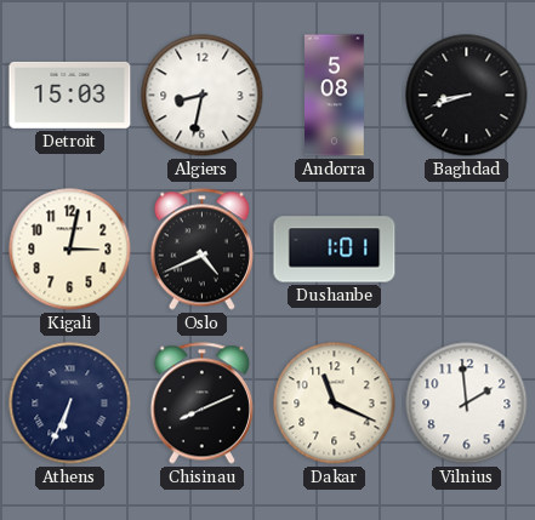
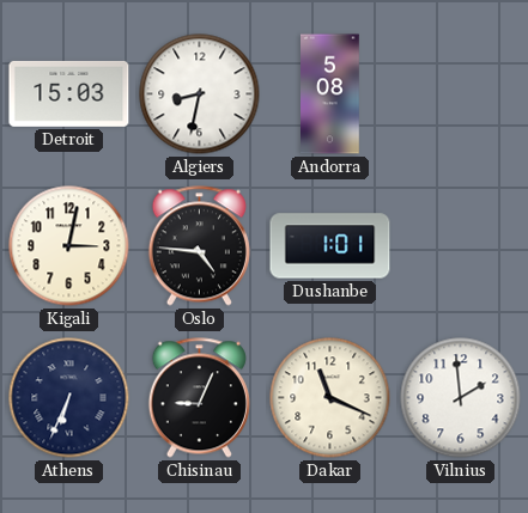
Baghdad: 8:42 -> none
Oslo: 4:41 -> 4:46
Chisinau: 8:11 -> 9:04
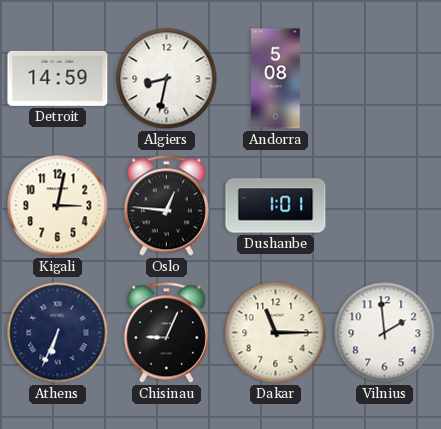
Detroit: 15:03 -> 14:59
Oslo: 4:46 -> 12:46
Dakar: 11:19 -> 11:15
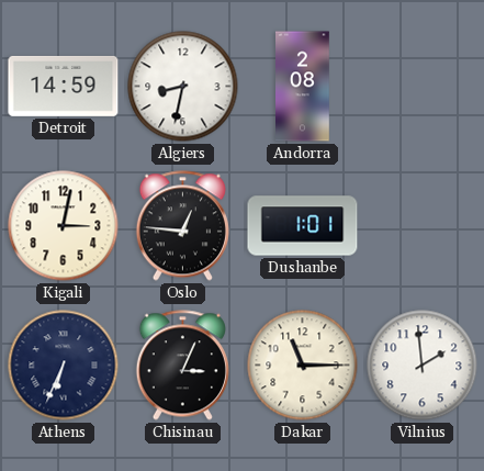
Andorra: 5:08 -> 2:08
Chisinau: 9:04 -> 3:04
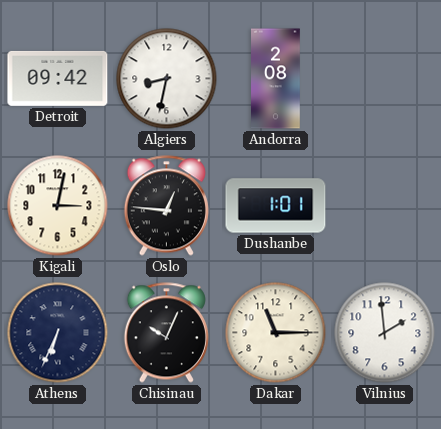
Detroit: 14:59 -> 09:42
Chisinau: 3:04 -> 10:04
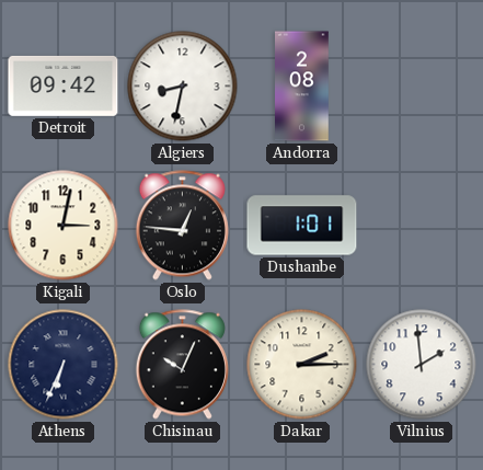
Dakar: 11:15 -> 2:15
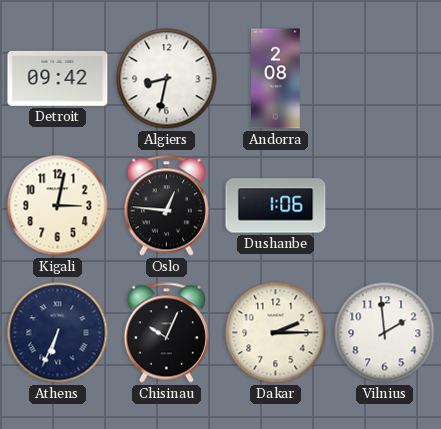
Dushanbe: 1:01 -> 1:06
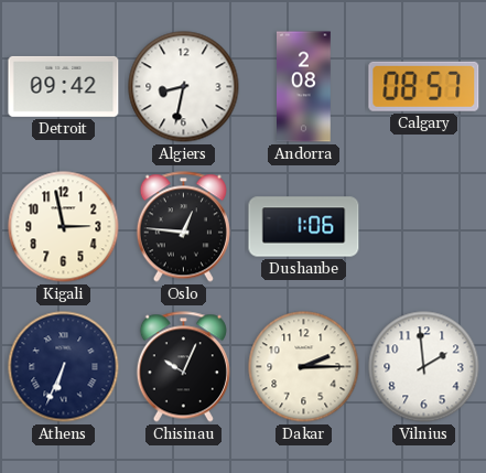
Calgary: none -> 08:57
Kigali: 3:02 -> 2:58
